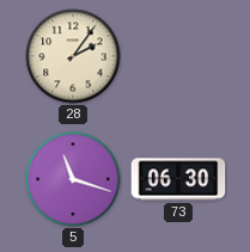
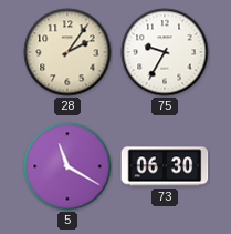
75: none -> 9:35
5: 11:18 -> 11:20
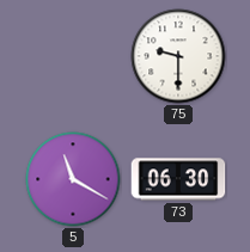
28: 2:06 -> none
75: 9:35 -> 9:30
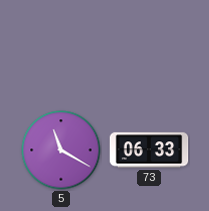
75: 9:30 -> none
73: 06:30 -> 06:33
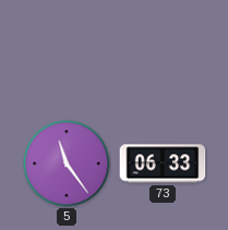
5: 11:20 -> 11:24
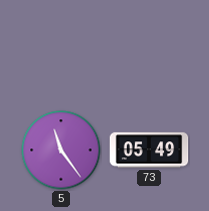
73: 06:33 -> 05:49
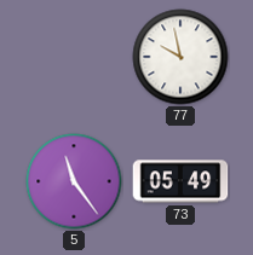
77: none -> 9:58
